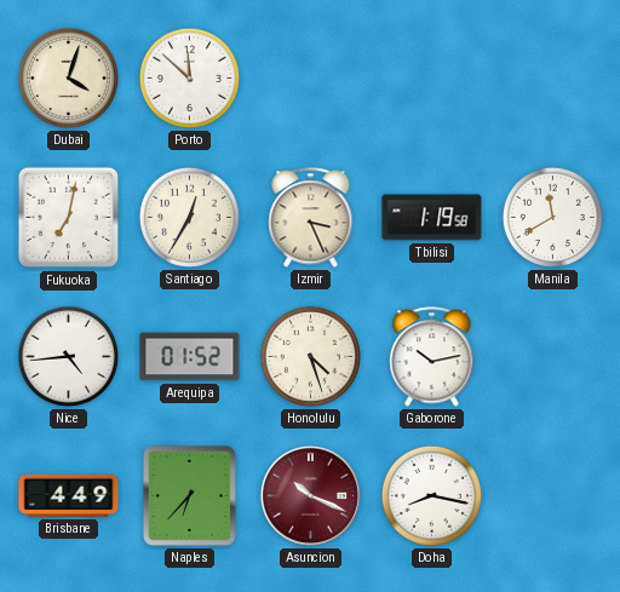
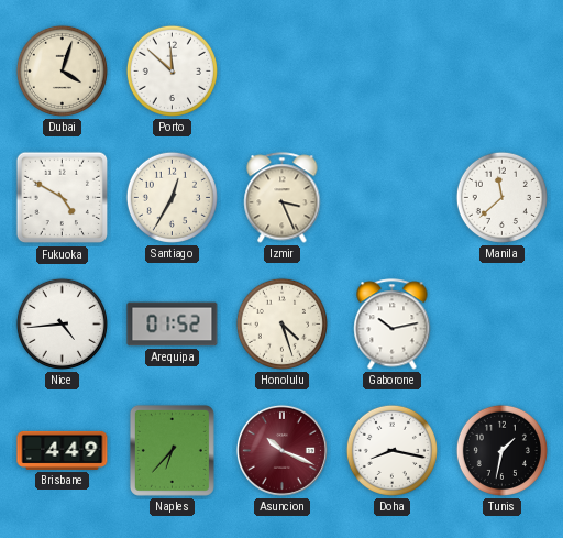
Fukuoka: 7:02 -> 4:50
Tbilisi: 1:19 -> none
Manila: 11:40 -> 11:38
Tunis: none -> 1:32
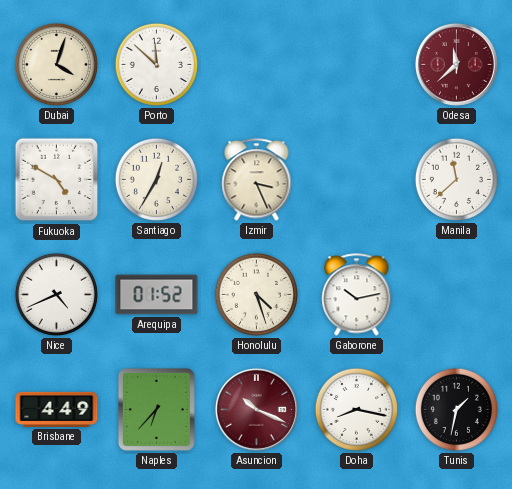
Odesa: none -> 11:38
Nice: 4:44 -> 4:41
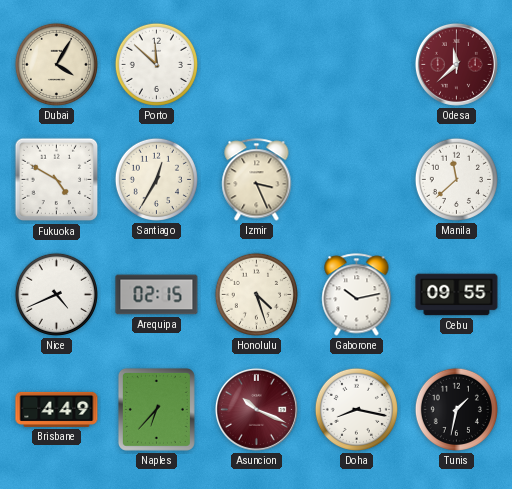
Dubai: 4:03 -> 4:05
Arequipa: 01:52 -> 02:15
Cebu: none -> 09:55
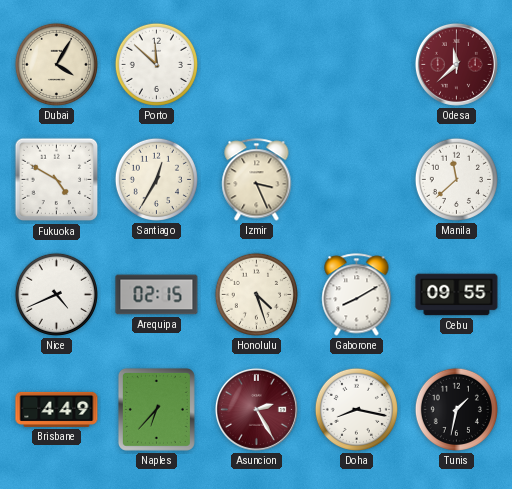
Gaborone: 10:13 -> 8:10
Asuncion: 10:19 -> 2:25
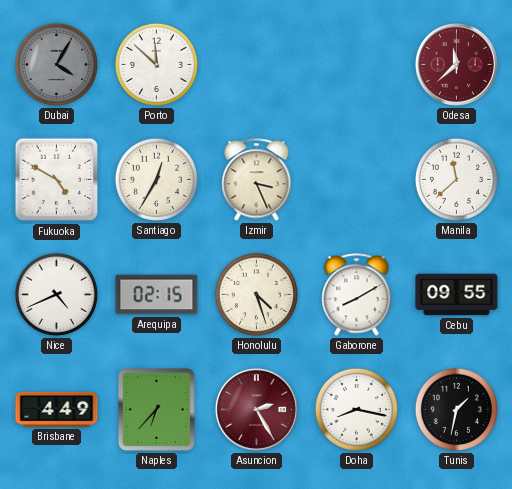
Dubai dial: cream -> grey
